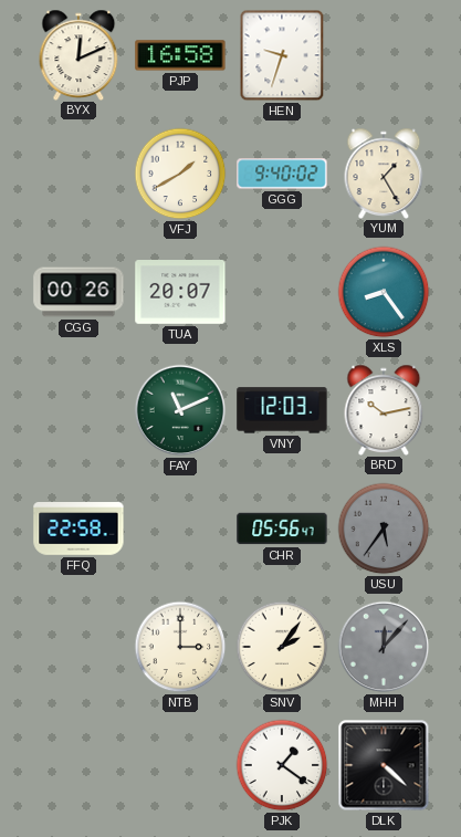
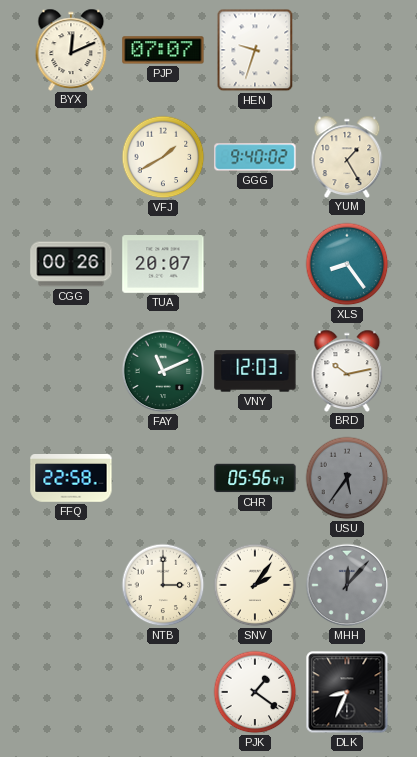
PJP: 16:58 -> 07:07
DLK: 4:22 -> 8:34
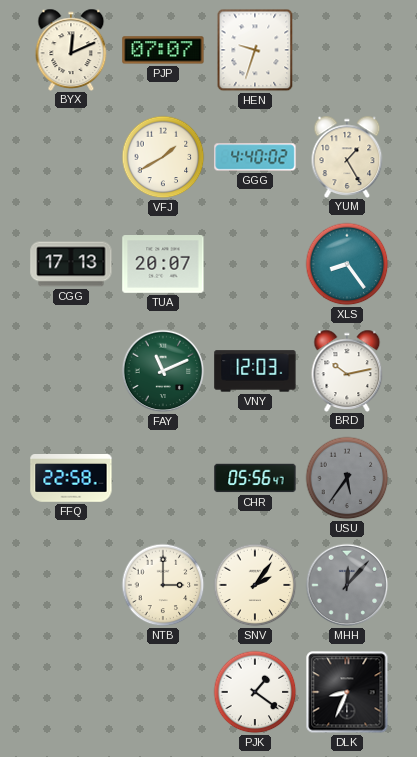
GGG: 9:40 -> 4:40
CGG: 00:26 -> 17:13
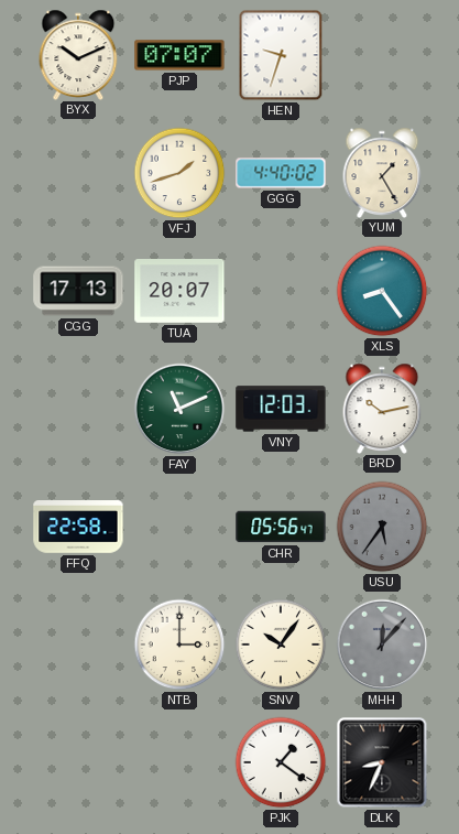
BYX: 12:11 -> 10:11
VFJ: 1:40 -> 1:42
SNV: 2:06 -> 10:06
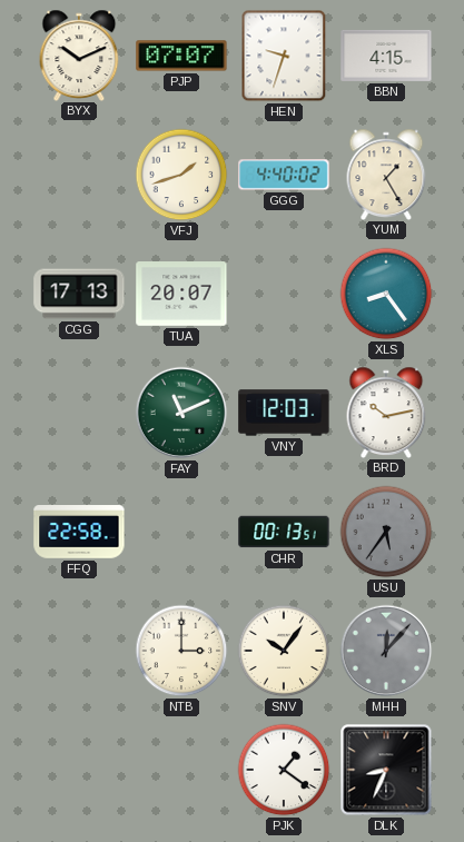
BBN: none -> 4:15
CHR: 05:56 -> 00:13
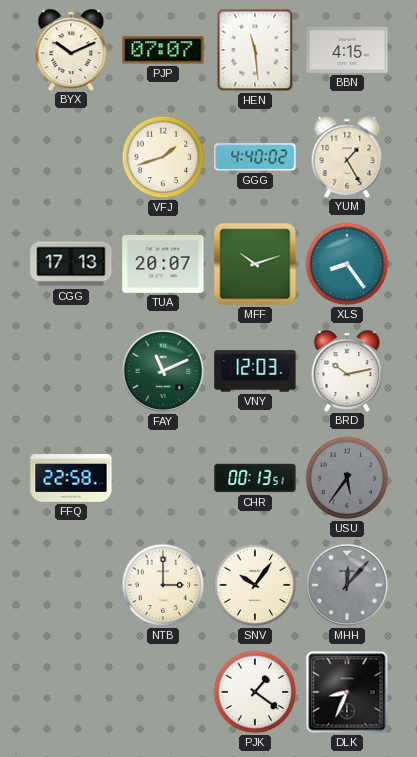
HEN: 9:33 -> 11:29
MFF: none -> 10:12
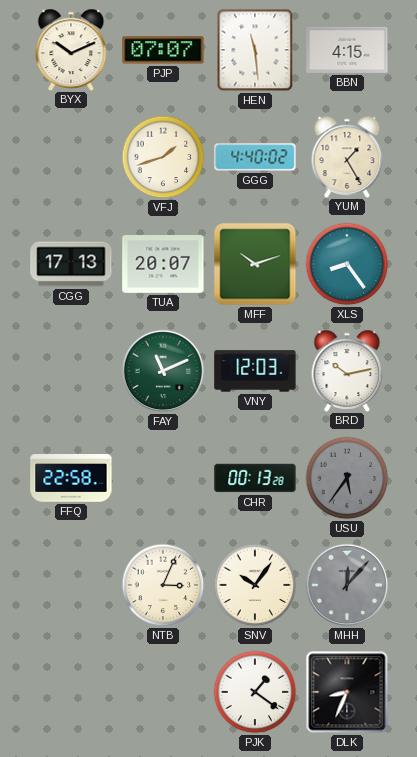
CHR: 00:13:51 -> 00:13:28
NTB: 3:00 -> 3:04
